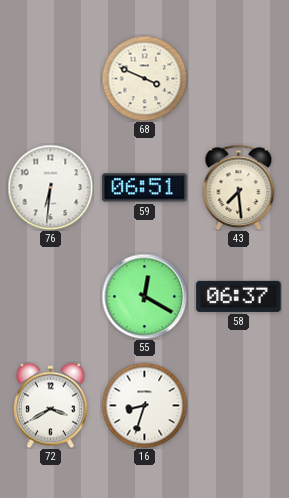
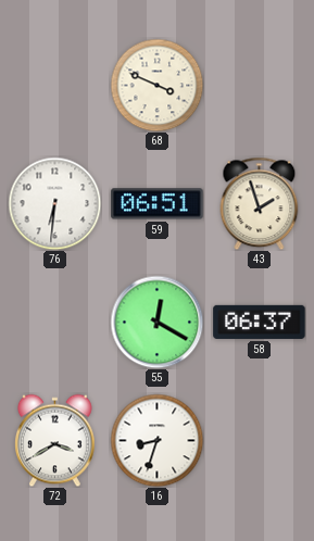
43: 7:29 -> 1:57
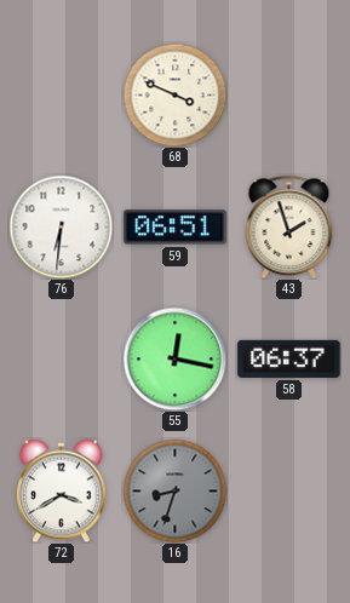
55: 12:20 -> 12:17
16 dial: white -> grey
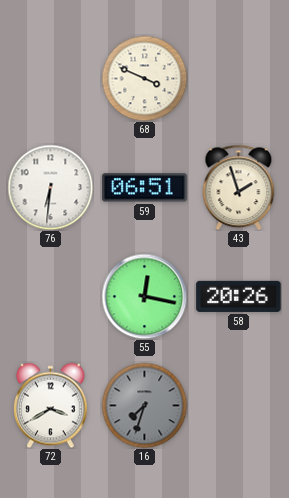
58: 06:37 -> 20:26
16: 8:33 -> 7:33
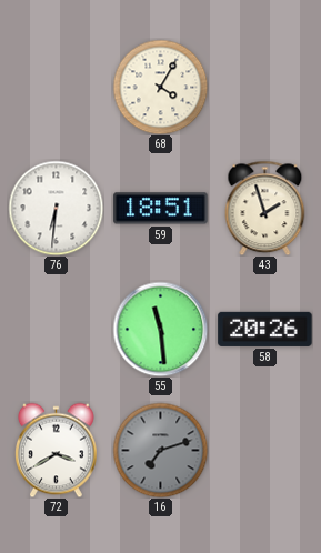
68: 3:49 -> 4:05
59: 06:51 -> 18:51
55: 12:17 -> 11:29
16: 7:33 -> 7:12
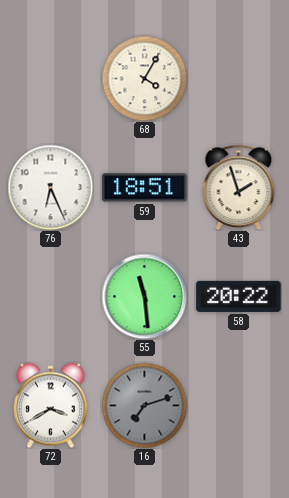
76: 6:31 -> 6:26
58: 20:26 -> 20:22
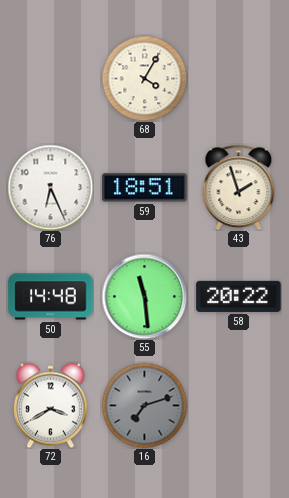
50: none -> 14:48
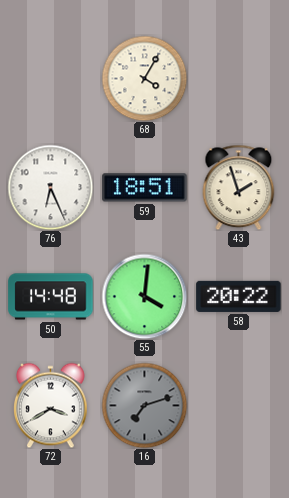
55: 11:29 -> 4:01
